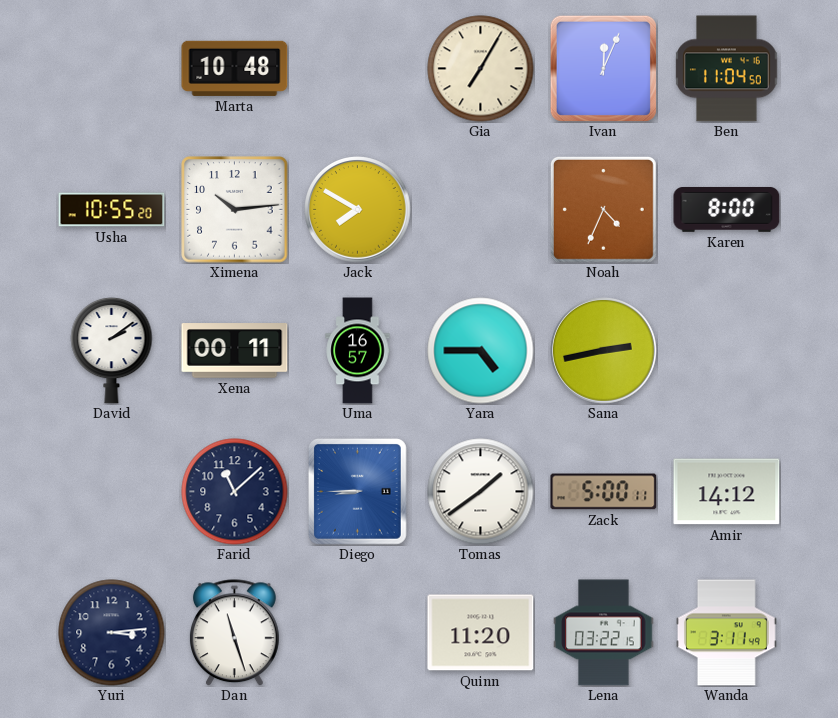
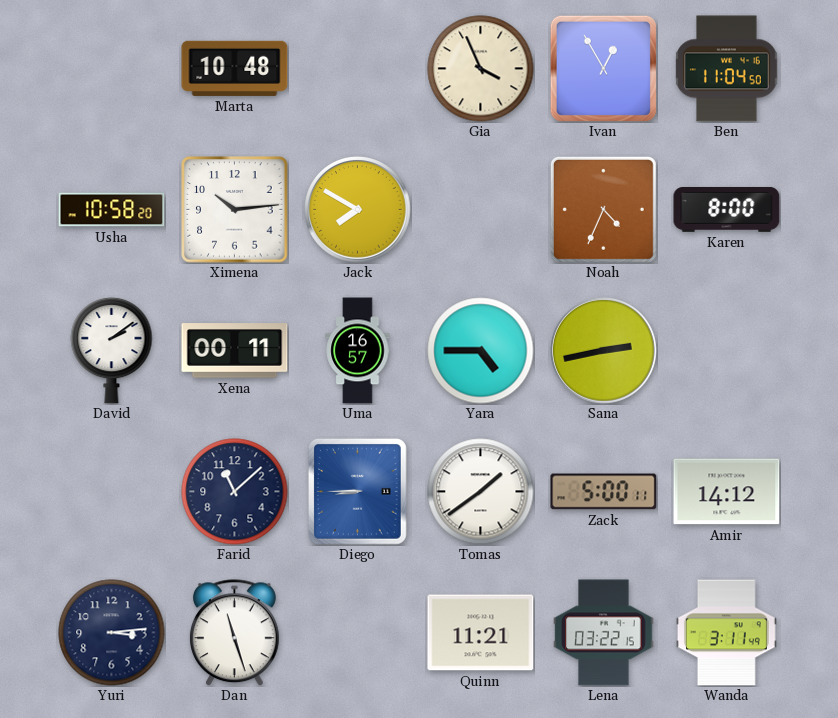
Gia: 7:05 -> 3:56
Ivan: 12:04 -> 12:55
Usha: 10:55 -> 10:58
Quinn: 11:20 -> 11:21
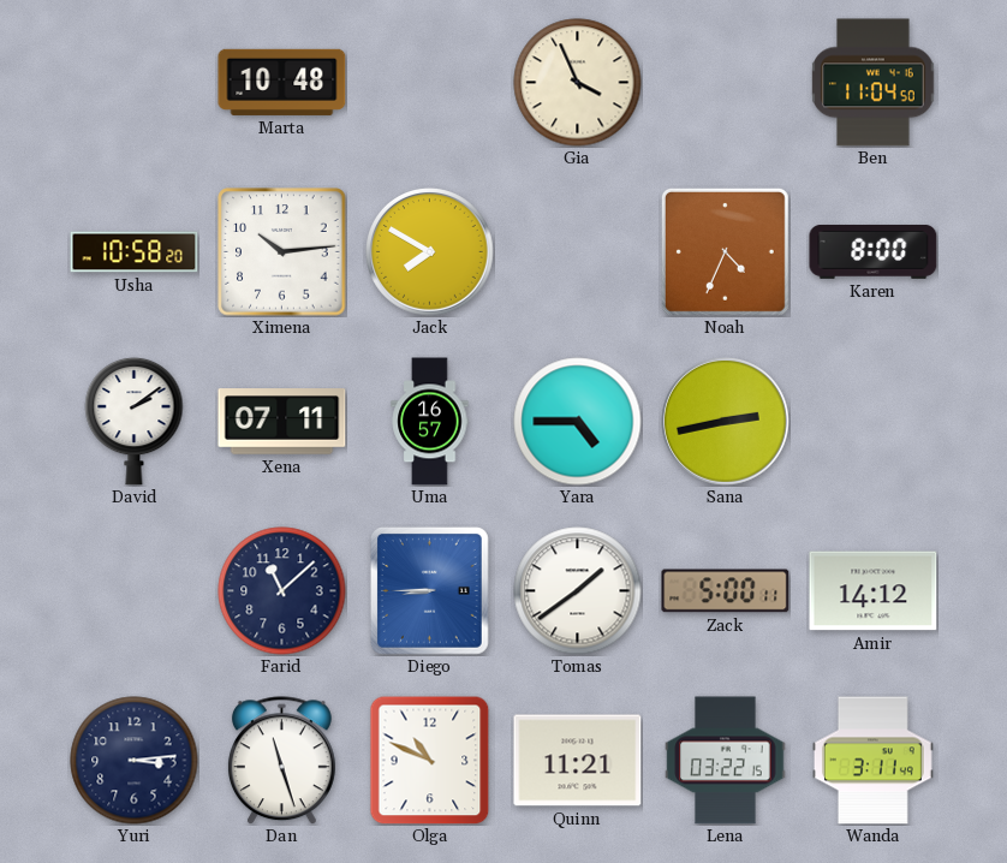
Ivan: 12:55 -> none
Xena: 00:11 -> 07:11
Olga: none -> 10:49
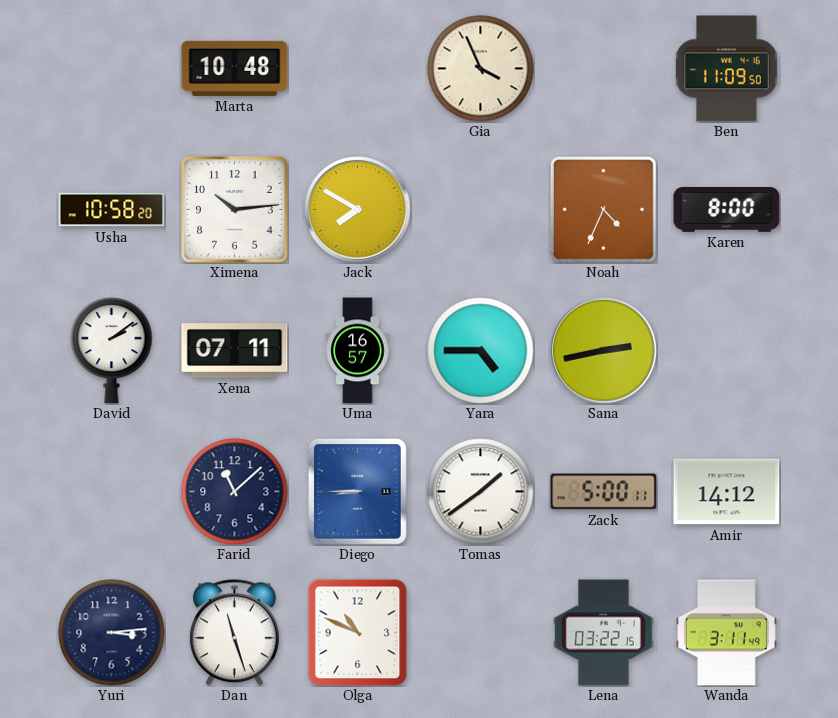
Ben: 11:04 -> 11:09
Quinn: 11:21 -> none
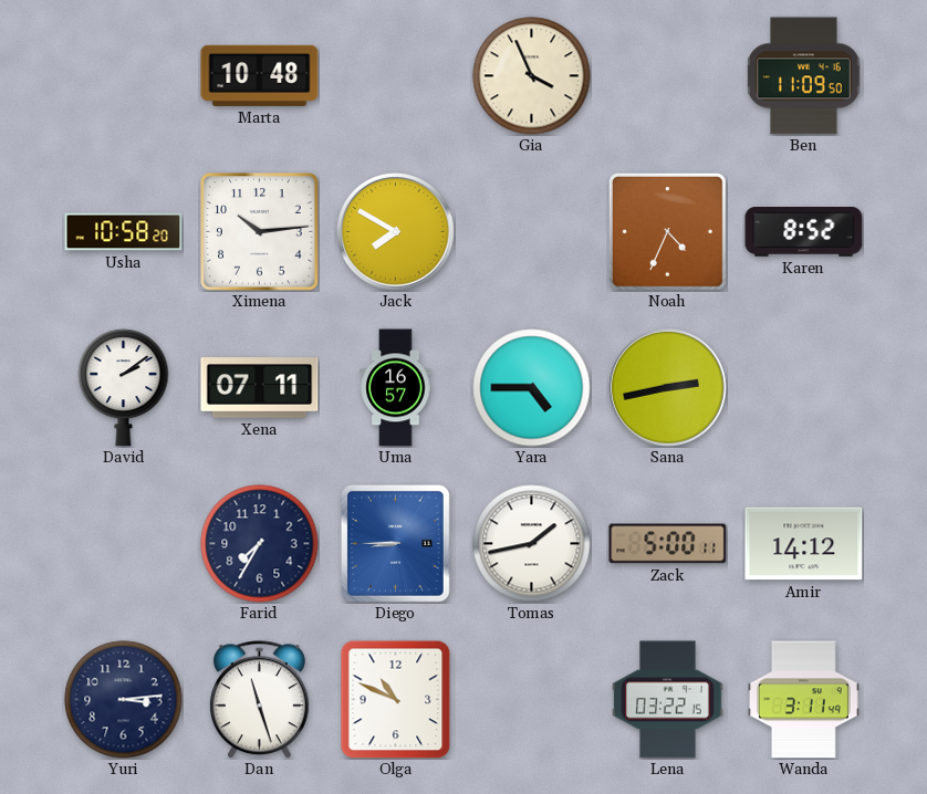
Karen: 8:00 -> 8:52
Farid: 11:08 -> 7:35
Tomas: 1:39 -> 1:43
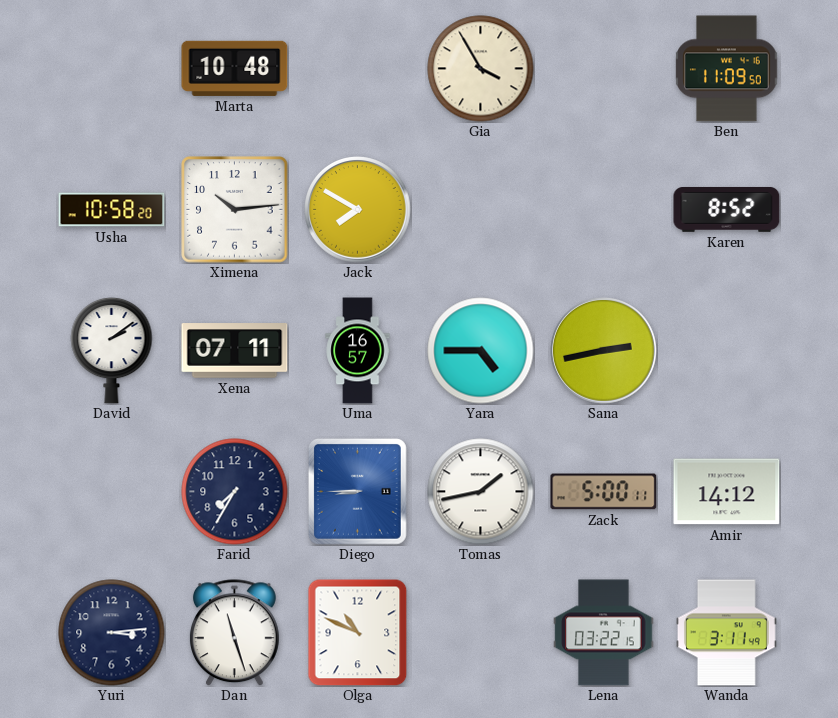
Gia: 3:56 -> 3:55
Noah: 4:34 -> none
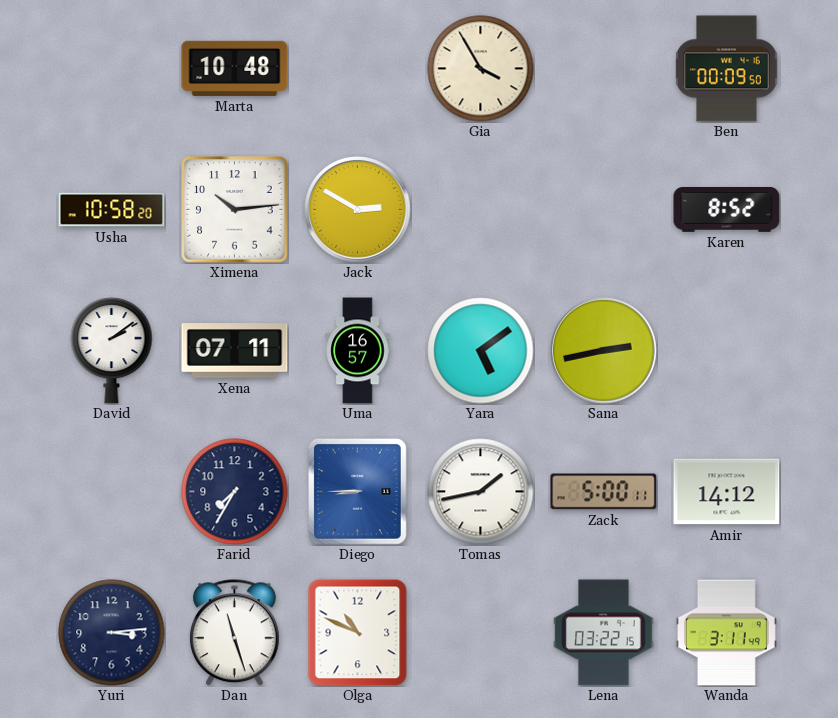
Ben: 11:09 -> 00:09
Jack: 7:50 -> 2:50
Yara: 4:45 -> 5:09
